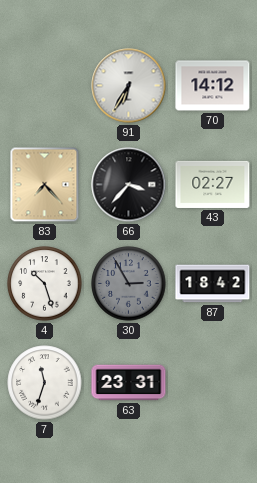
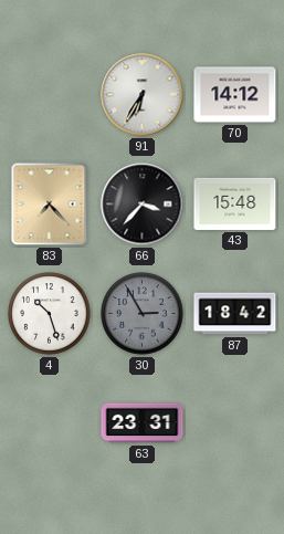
43: 02:27 -> 15:48
7: 11:33 -> none
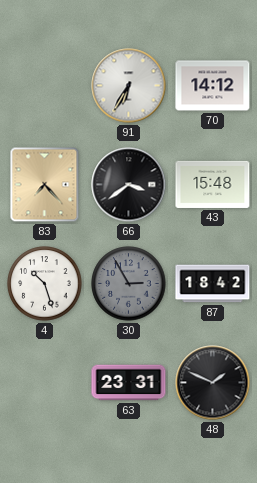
66: 3:37 -> 3:39
48: none -> 1:49
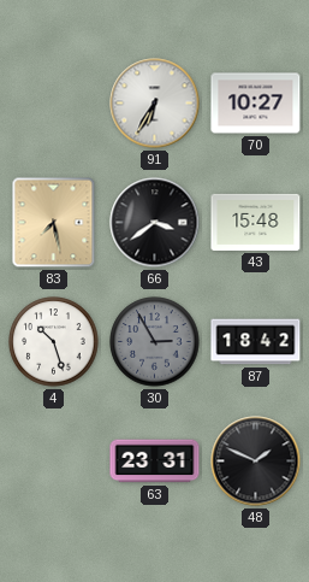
70: 14:12 -> 10:27
83: 7:23 -> 7:28
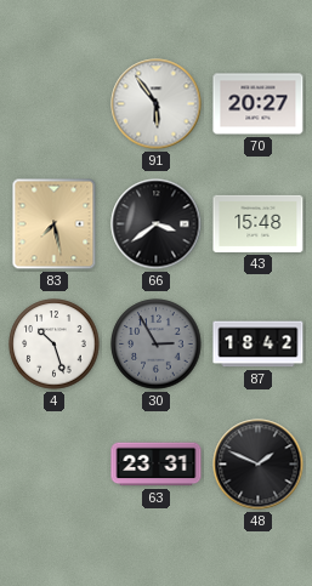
91: 6:35 -> 5:54
70: 10:27 -> 20:27
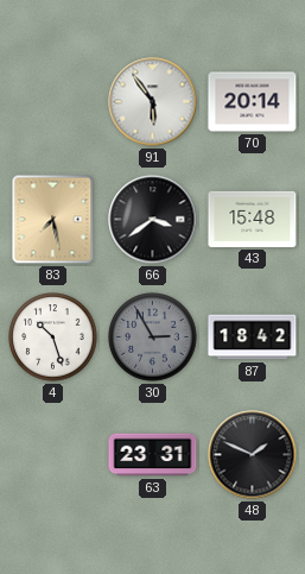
70: 20:27 -> 20:14
